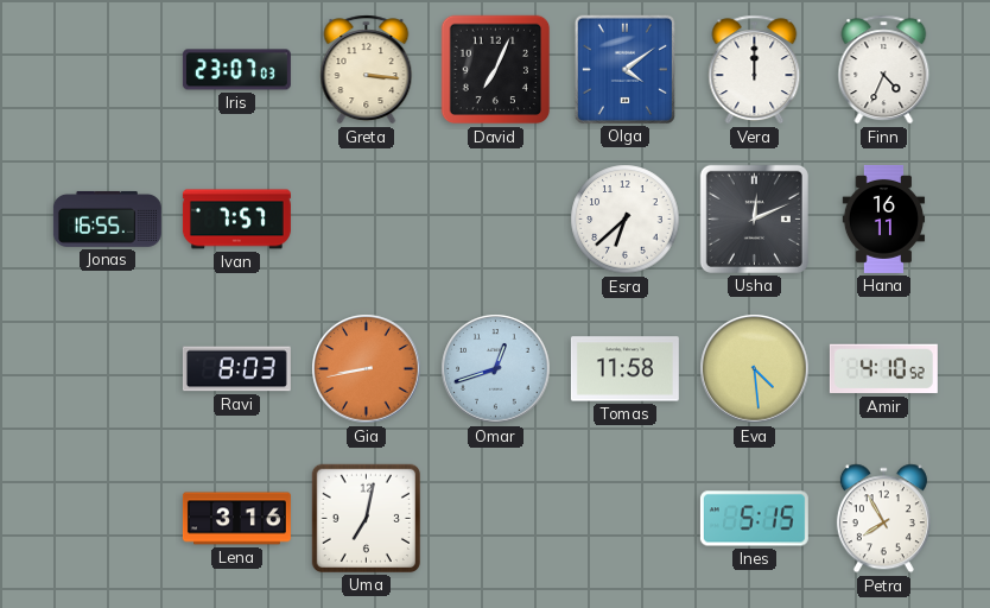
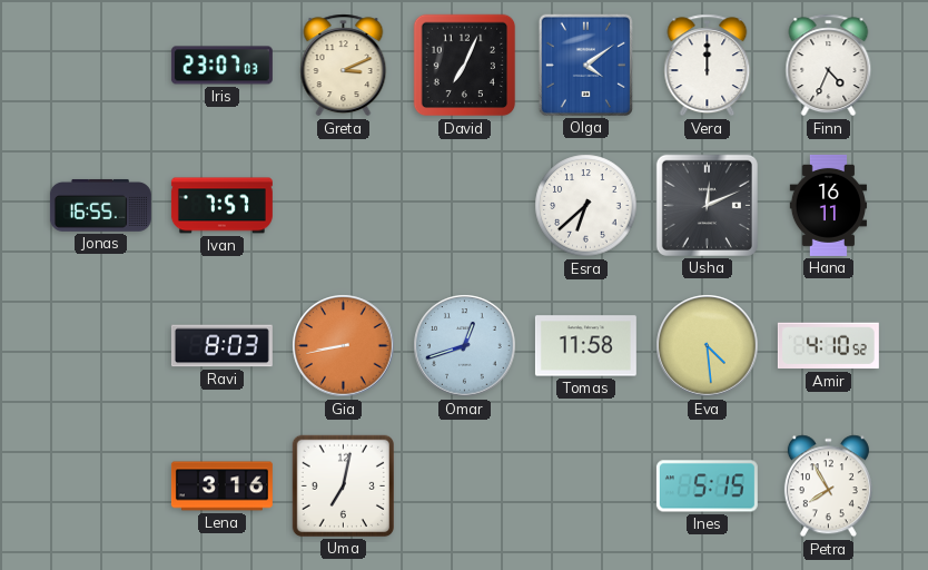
Greta: 3:16 -> 3:11
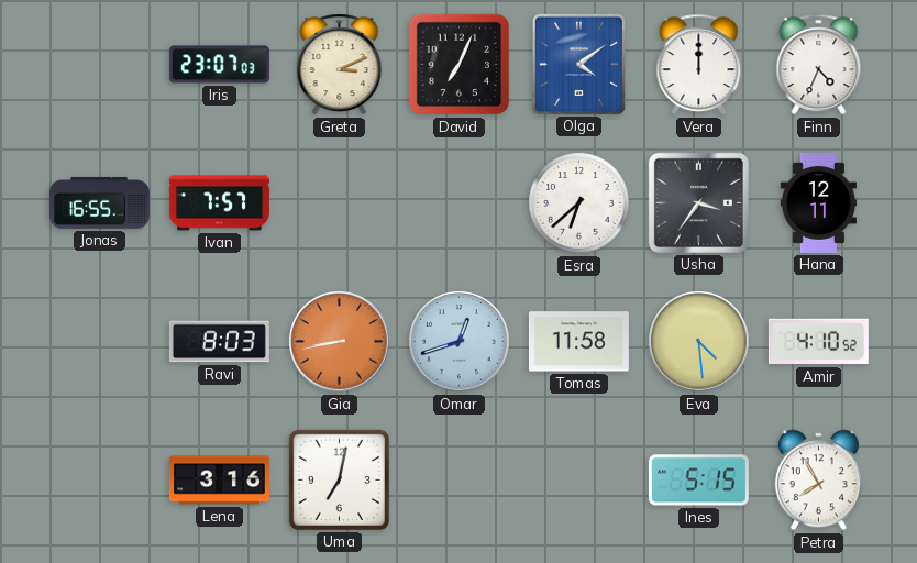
Usha: 12:11 -> 3:36
Hana: 16:11 -> 12:11
